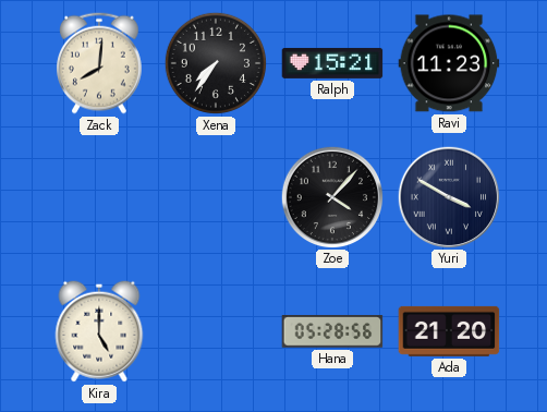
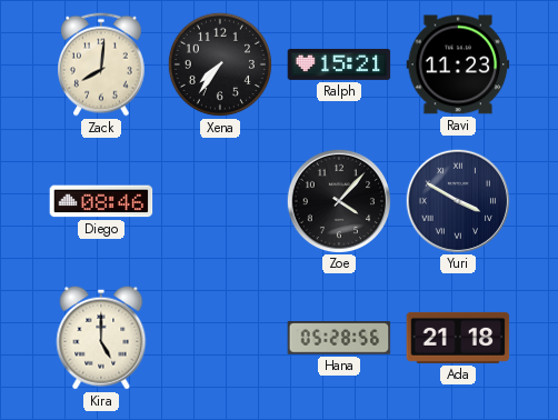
Diego: none -> 08:46
Ada: 21:20 -> 21:18
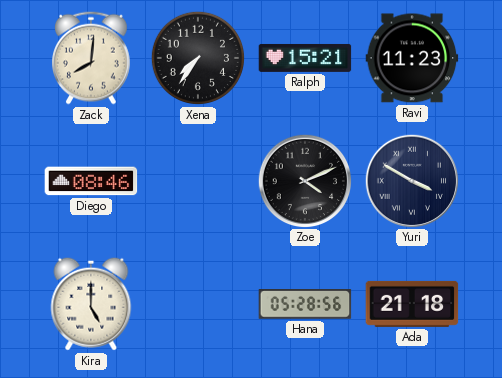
Zoe: 4:07 -> 4:11
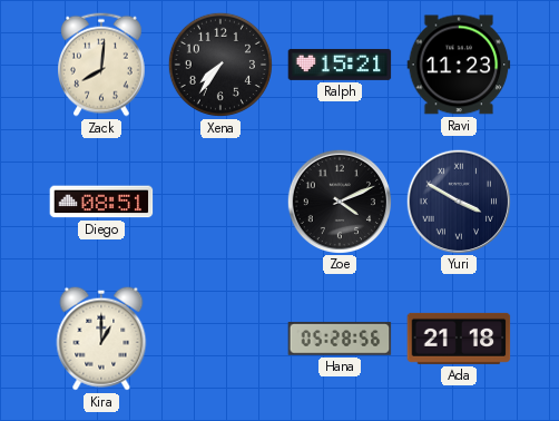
Diego: 08:46 -> 08:51
Kira: 5:00 -> 1:00
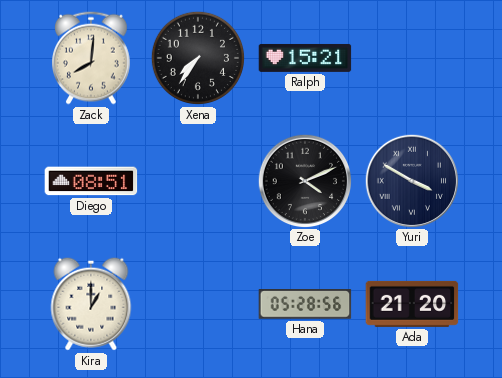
Ravi: 11:23 -> none
Ada: 21:18 -> 21:20
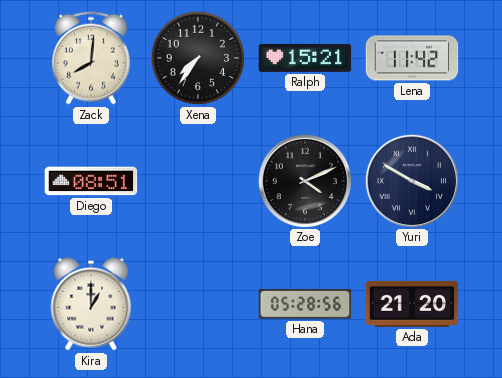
Lena: none -> 11:42
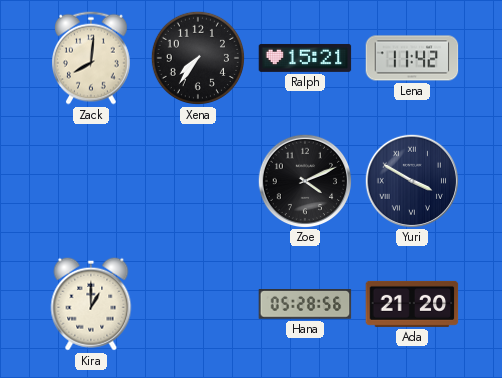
Diego: 08:51 -> none
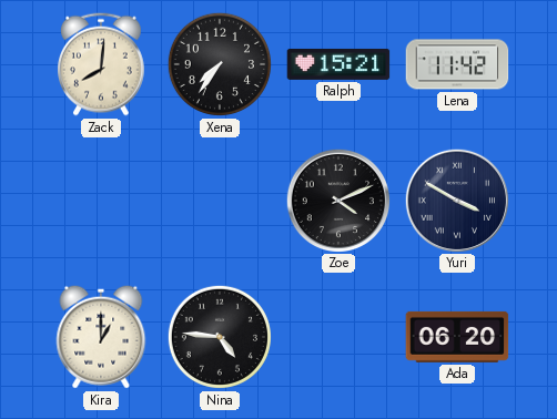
Nina: none -> 4:46
Hana: 05:28 -> none
Ada: 21:20 -> 06:20
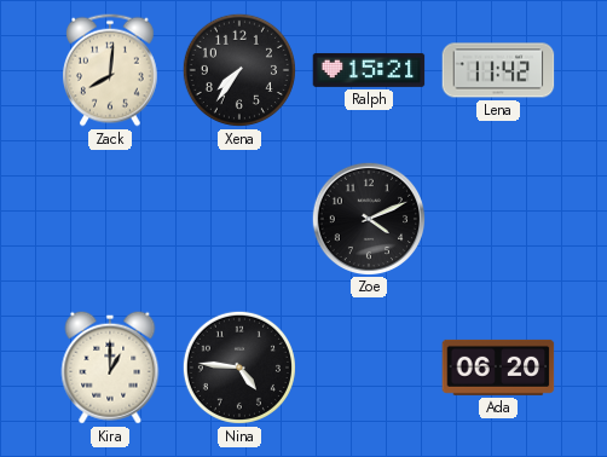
Yuri: 3:50 -> none
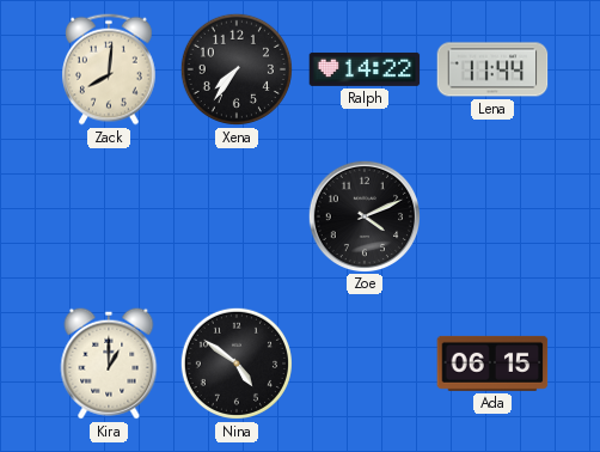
Ralph: 15:21 -> 14:22
Lena: 11:42 -> 11:44
Nina: 4:46 -> 4:51
Ada: 06:20 -> 06:15
